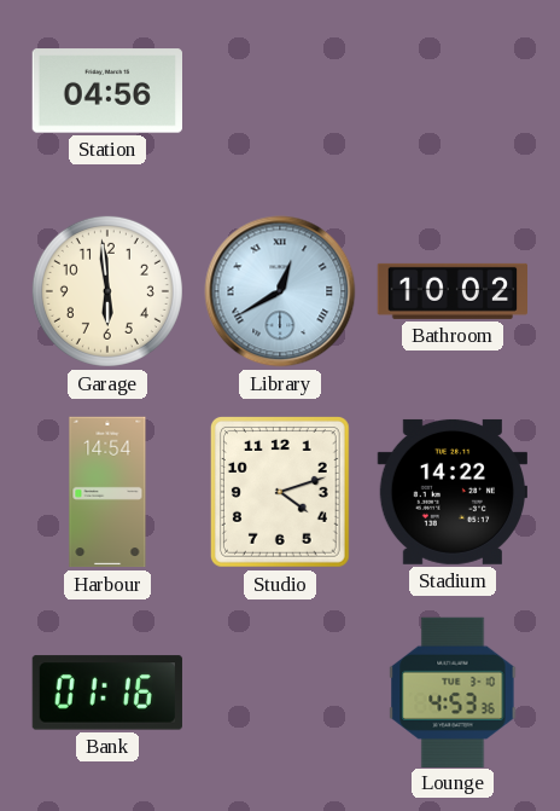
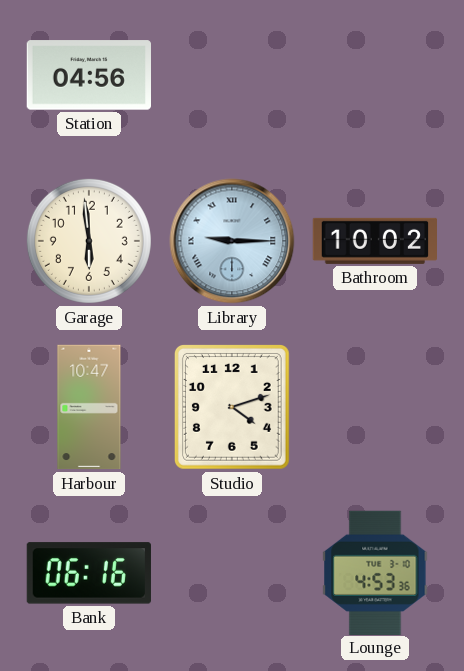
Library: 12:40 -> 9:15
Harbour: 14:54 -> 10:47
Stadium: 14:22 -> none
Bank: 01:16 -> 06:16
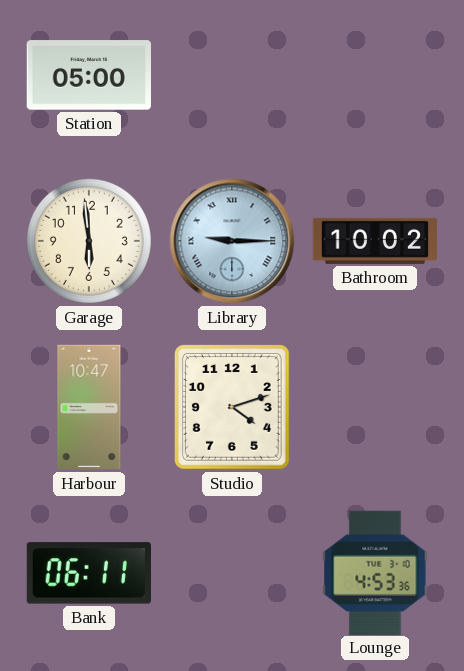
Station: 04:56 -> 05:00
Bank: 06:16 -> 06:11
